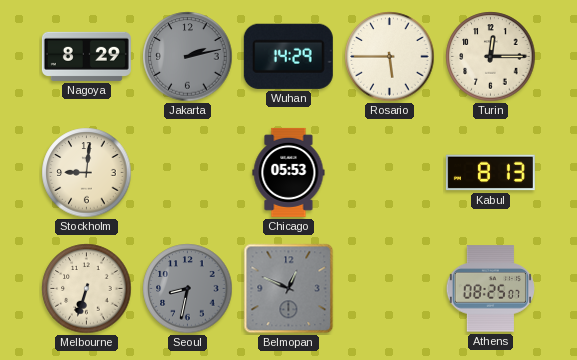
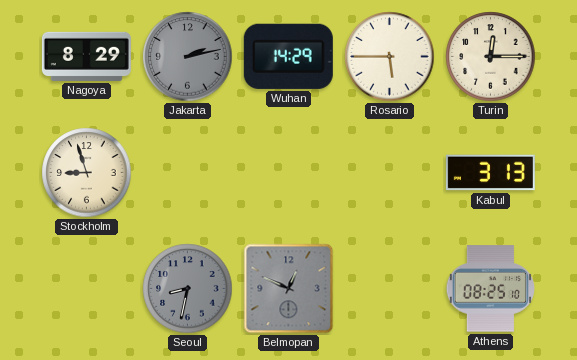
Stockholm: 9:01 -> 8:57
Chicago: 05:53 -> none
Kabul: 8:13 -> 3:13
Melbourne: 6:33 -> none
Athens: 08:25:07 -> 08:25:10
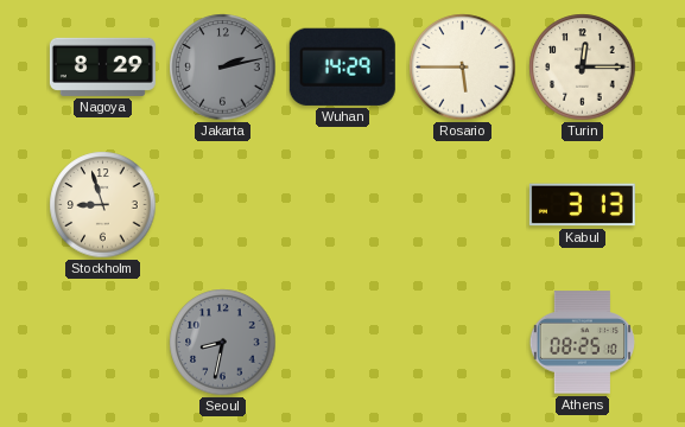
Belmopan: 12:49 -> none
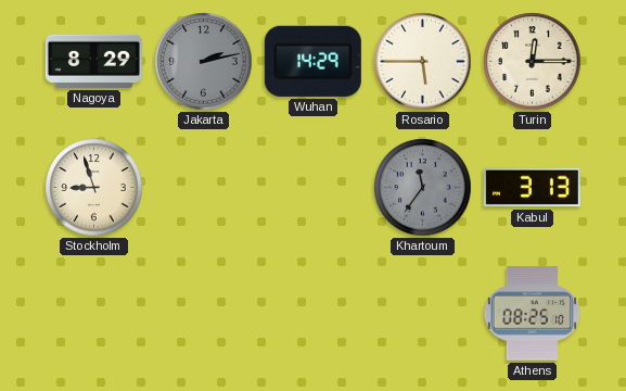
Khartoum: none -> 11:36
Seoul: 8:32 -> none
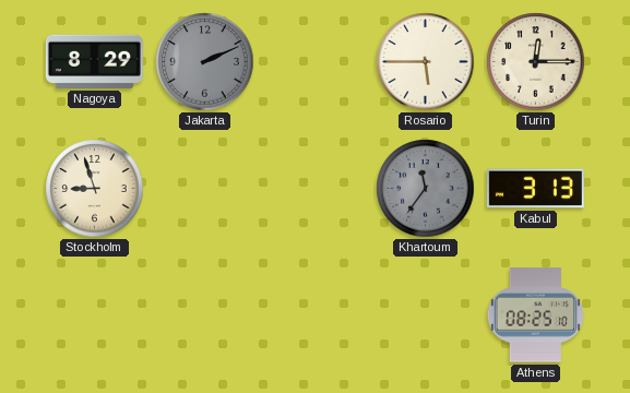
Jakarta: 2:13 -> 2:11
Wuhan: 14:29 -> none
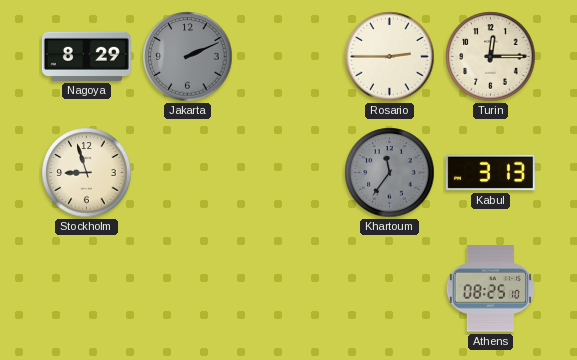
Rosario: 5:45 -> 2:45
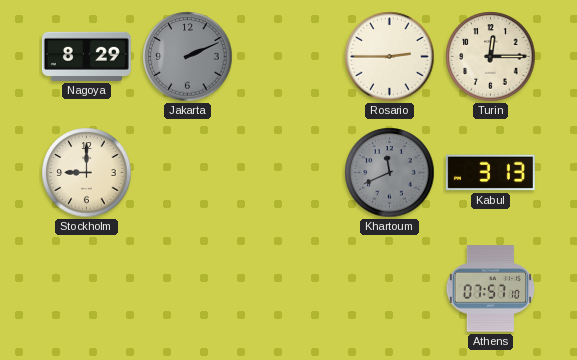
Stockholm: 8:57 -> 9:00
Khartoum: 11:36 -> 11:41
Athens: 08:25 -> 07:57
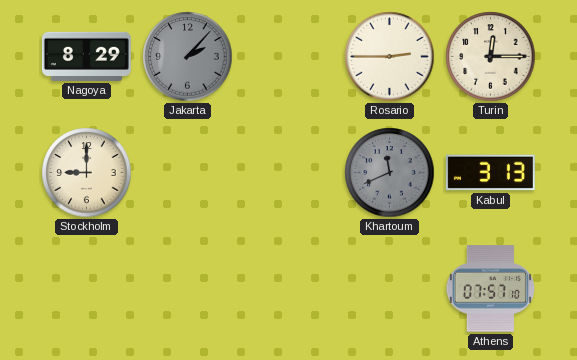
Jakarta: 2:11 -> 2:07
